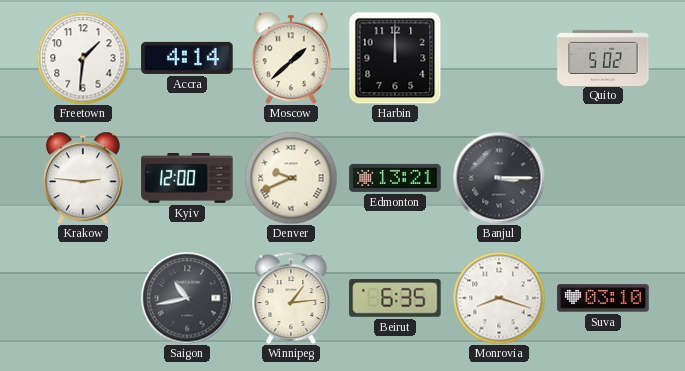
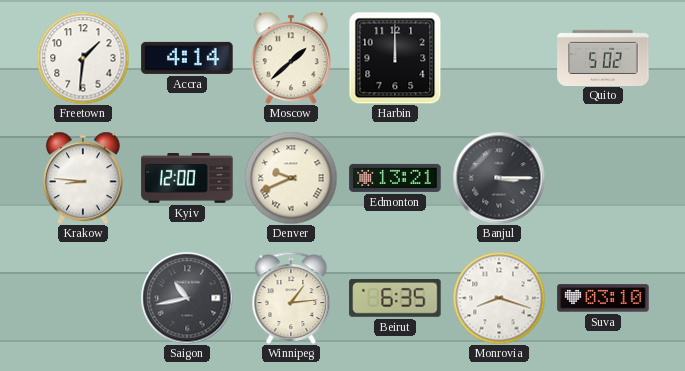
Krakow: 2:46 -> 8:46
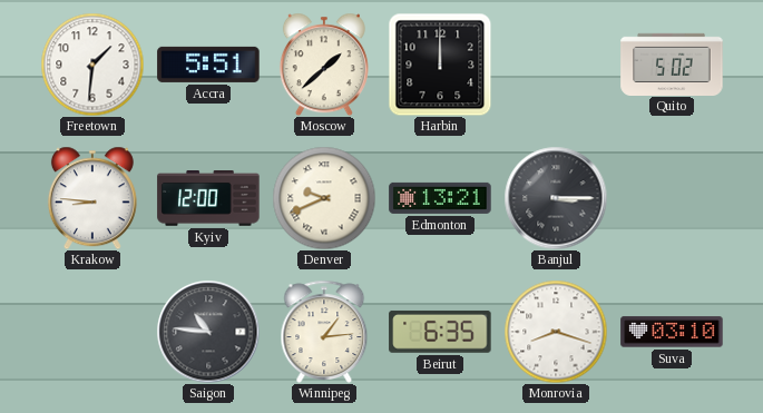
Accra: 4:14 -> 5:51
Saigon: 10:43 -> 10:46
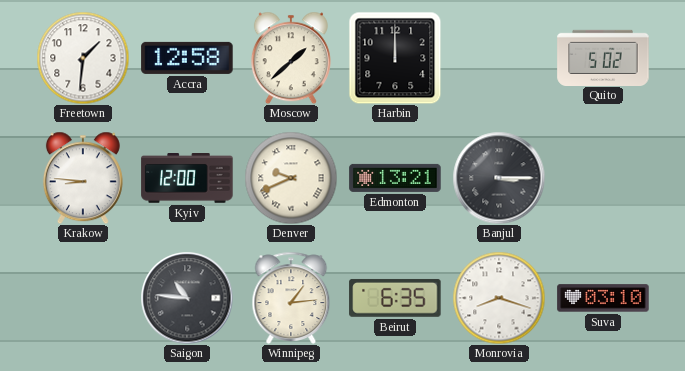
Accra: 5:51 -> 12:58
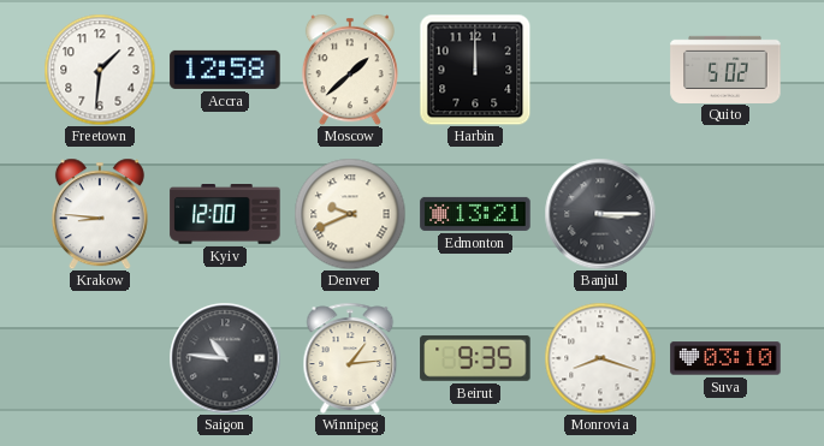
Beirut: 6:35 -> 9:35
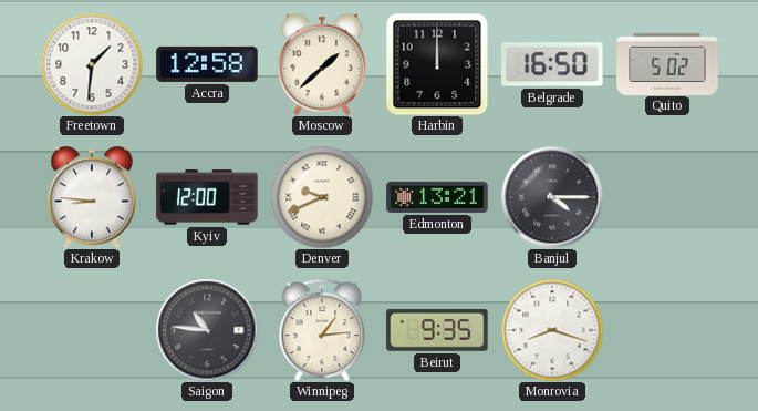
Belgrade: none -> 16:50
Banjul: 3:15 -> 4:15
Suva: 03:10 -> none
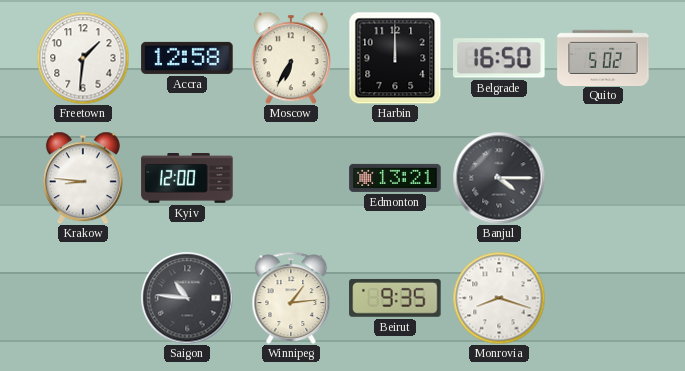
Moscow: 1:38 -> 6:35
Denver: 9:41 -> none
